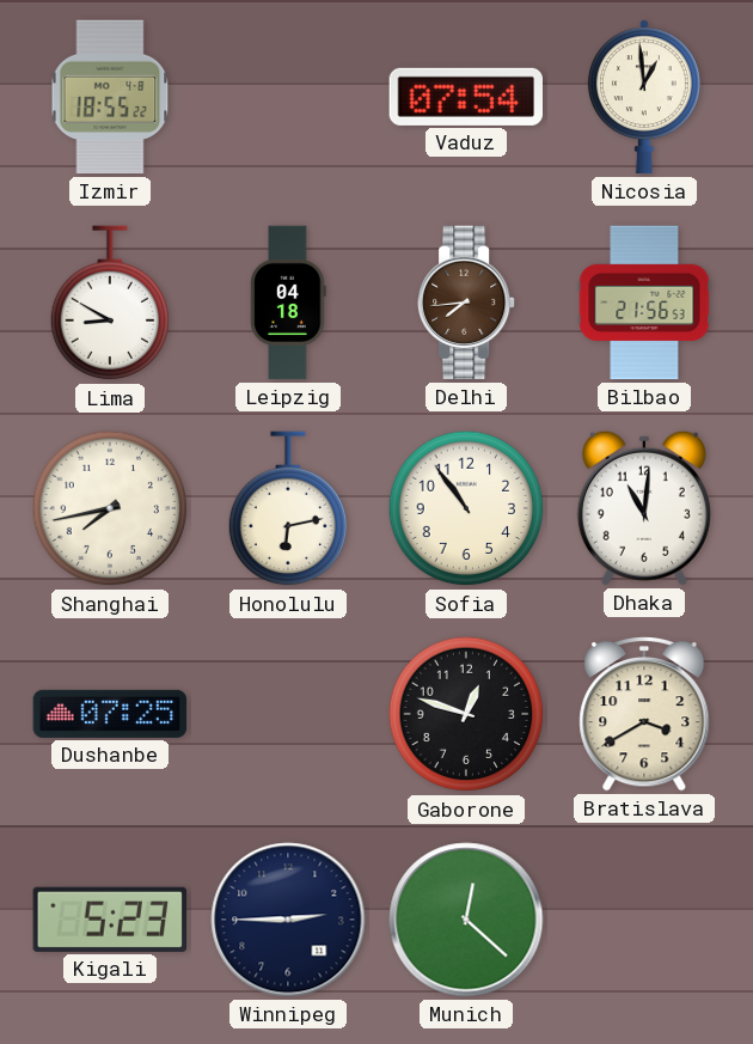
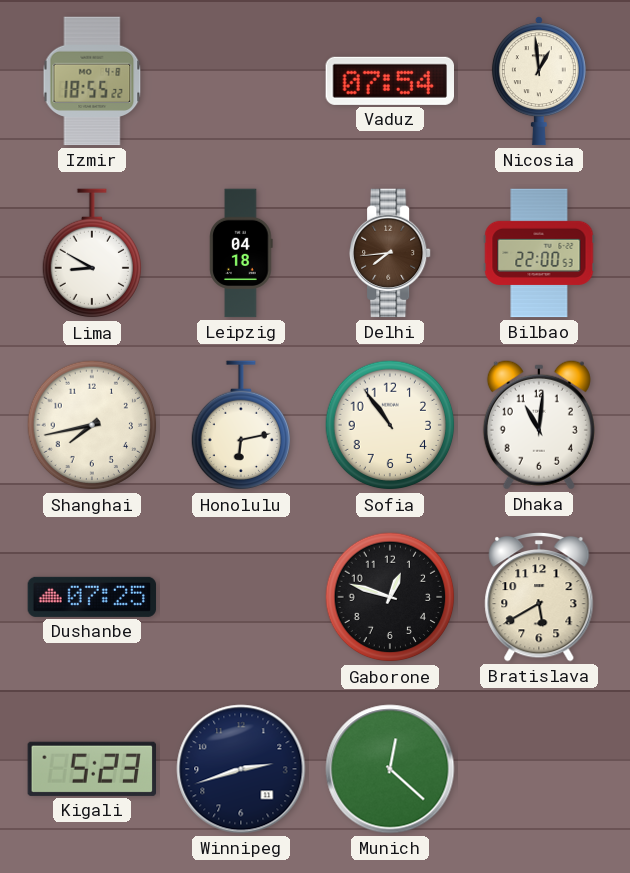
Bilbao: 21:56 -> 22:00
Bratislava: 3:40 -> 5:40
Winnipeg: 2:45 -> 2:42
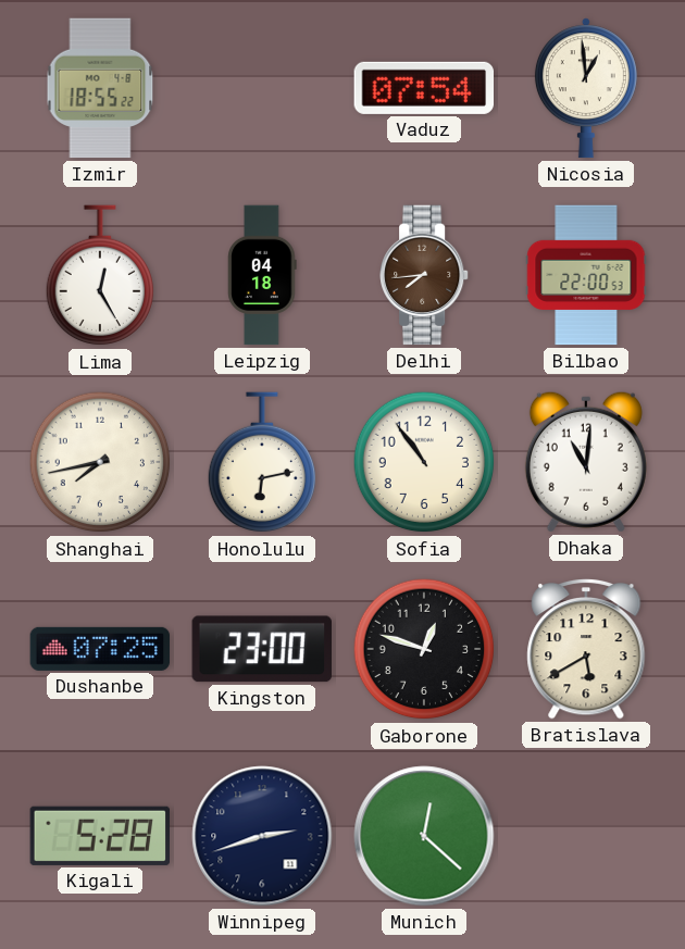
Lima: 8:50 -> 12:25
Kingston: none -> 23:00
Kigali: 5:23 -> 5:28
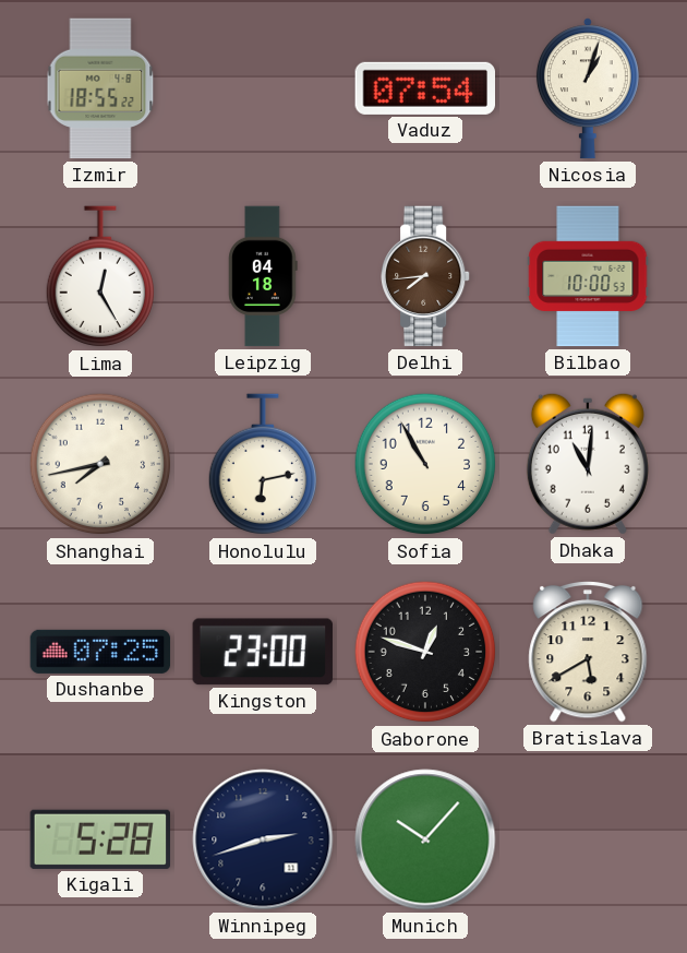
Nicosia: 12:59 -> 1:03
Bilbao: 22:00 -> 10:00
Sofia: 10:54 -> 10:55
Munich: 12:22 -> 10:07
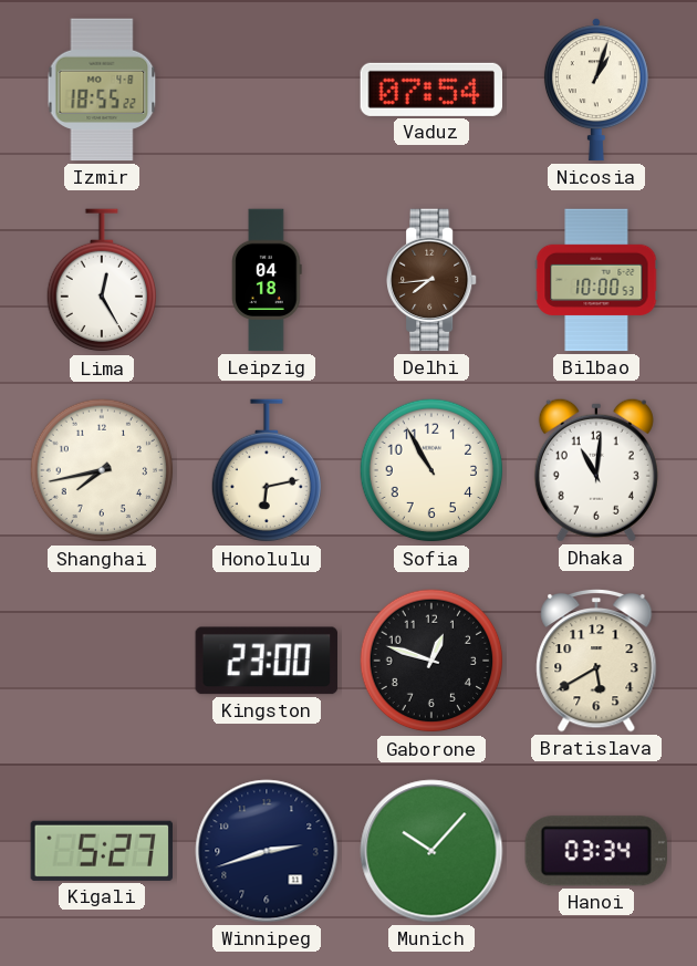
Dushanbe: 07:25 -> none
Kigali: 5:28 -> 5:27
Hanoi: none -> 03:34
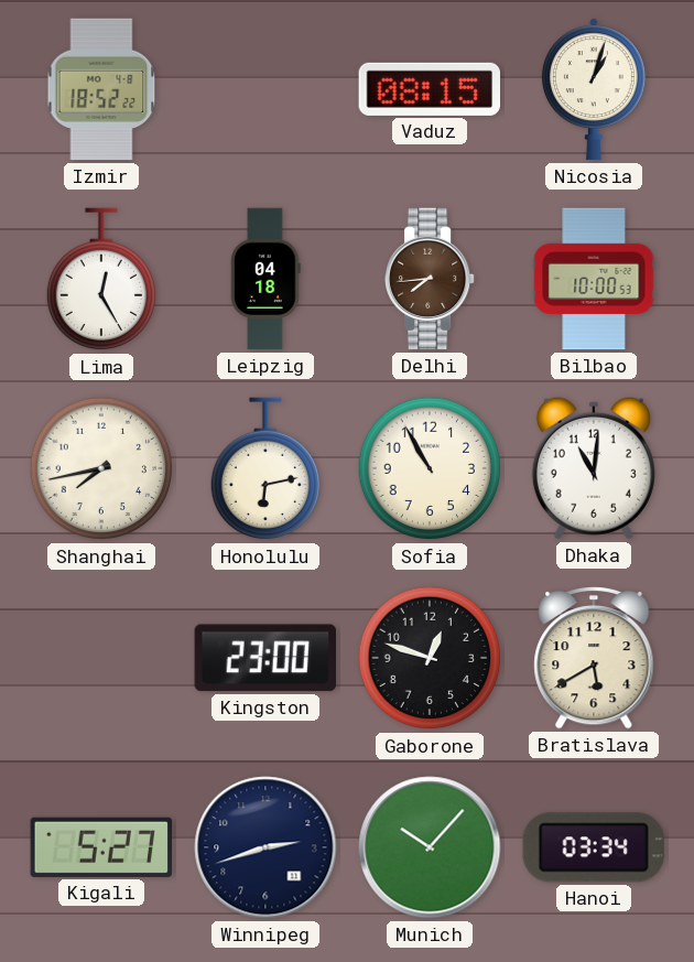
Izmir: 18:55 -> 18:52
Vaduz: 07:54 -> 08:15
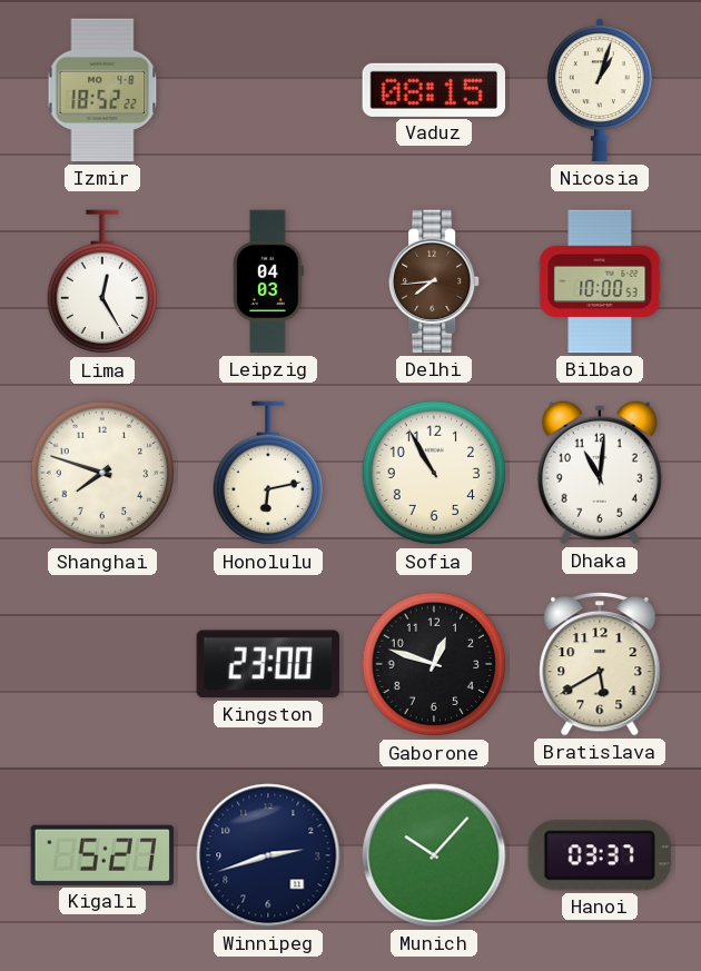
Leipzig: 04:18 -> 04:03
Shanghai: 7:43 -> 7:48
Hanoi: 03:34 -> 03:37
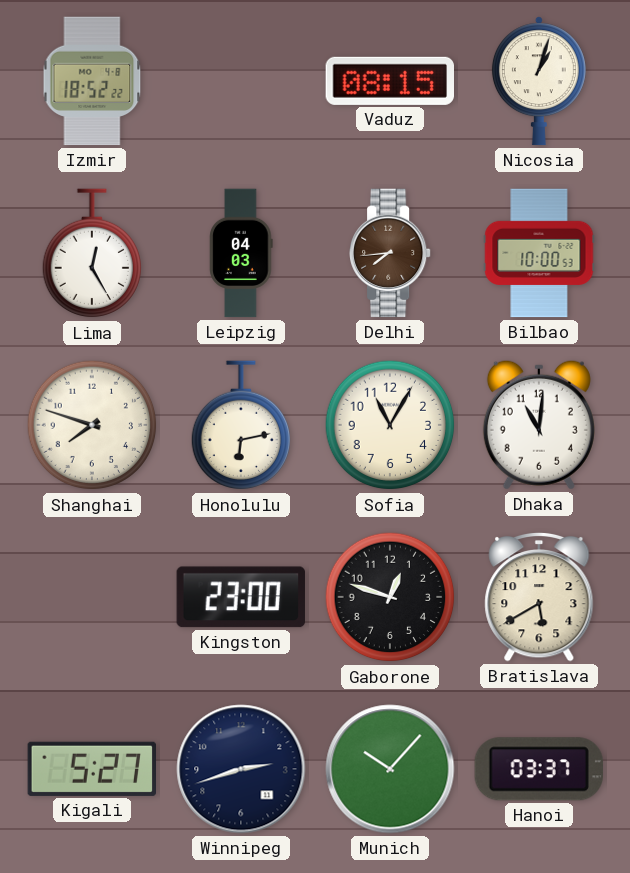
Sofia: 10:55 -> 11:05
